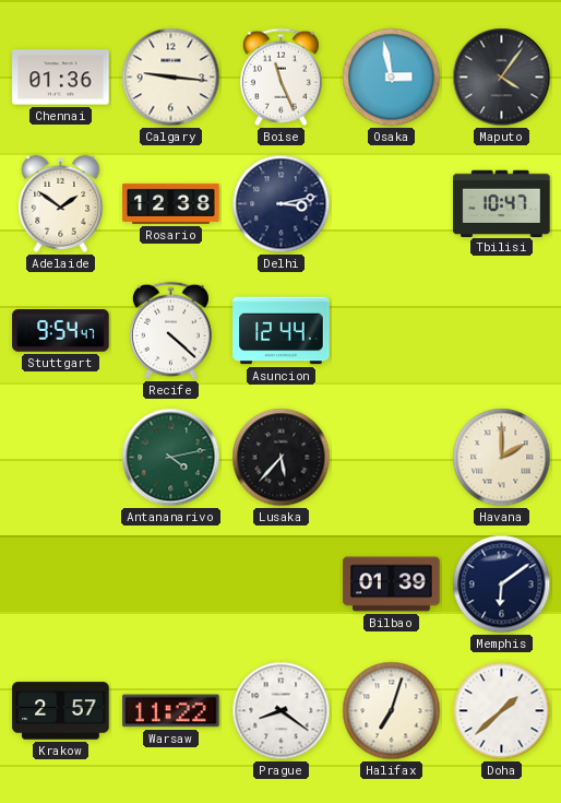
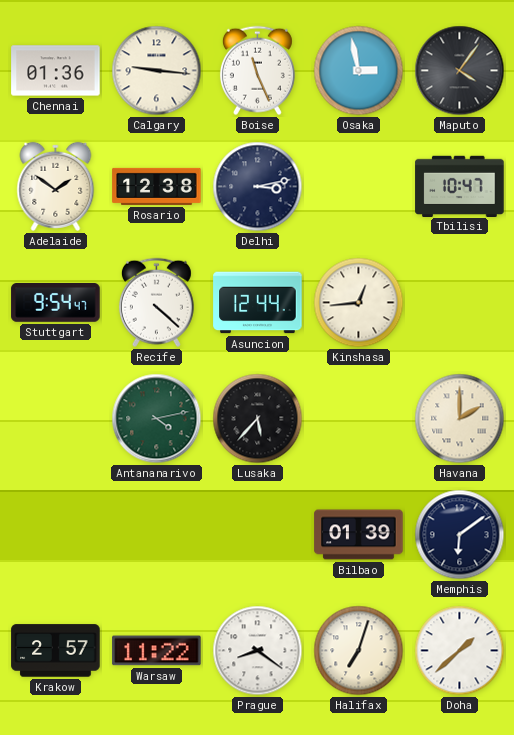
Kinshasa: none -> 12:44
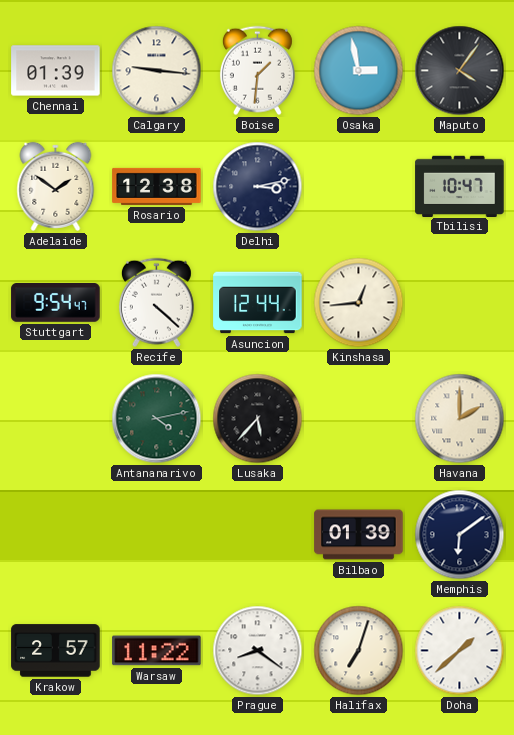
Chennai: 01:36 -> 01:39
Boise: 11:26 -> 1:31
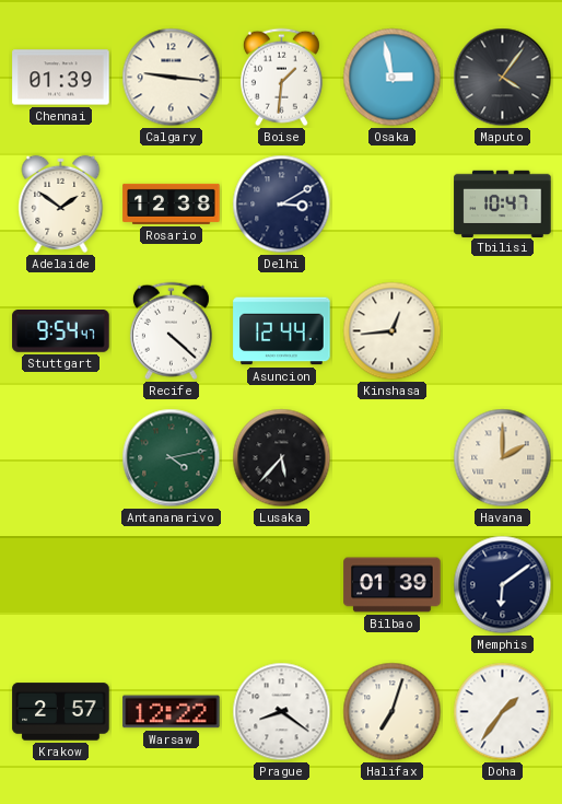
Delhi: 3:13 -> 3:10
Warsaw: 11:22 -> 12:22
Doha: 1:38 -> 1:36
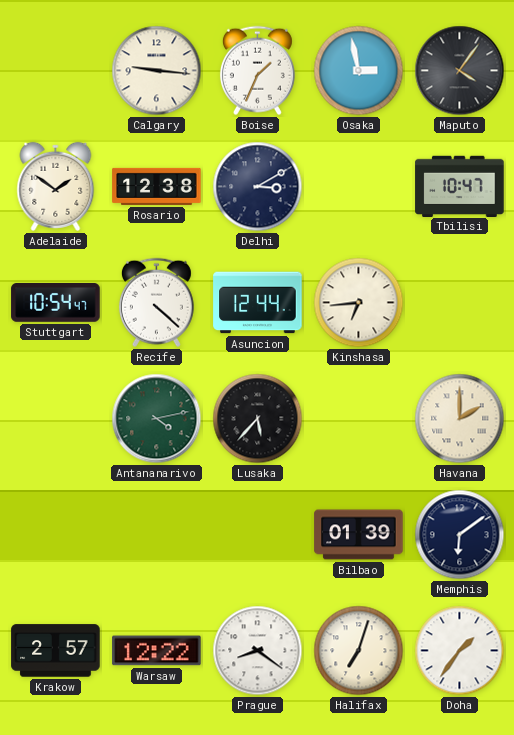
Chennai: 01:39 -> none
Boise: 1:31 -> 1:34
Stuttgart: 9:54 -> 10:54
Kinshasa: 12:44 -> 6:44
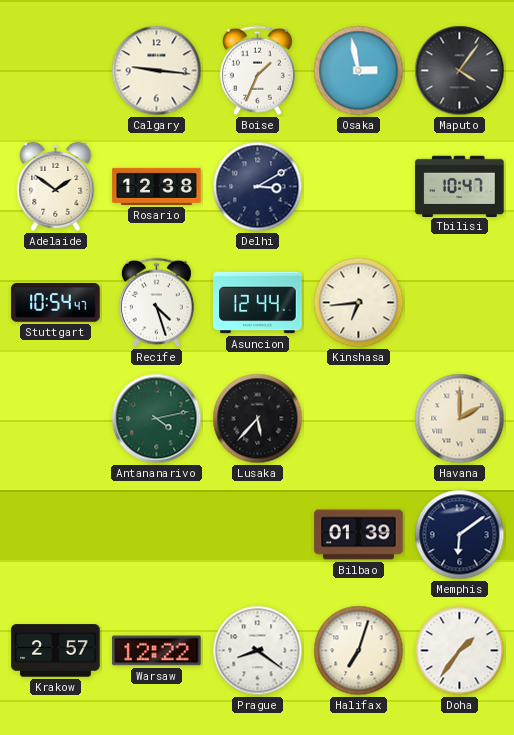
Recife: 4:22 -> 4:27
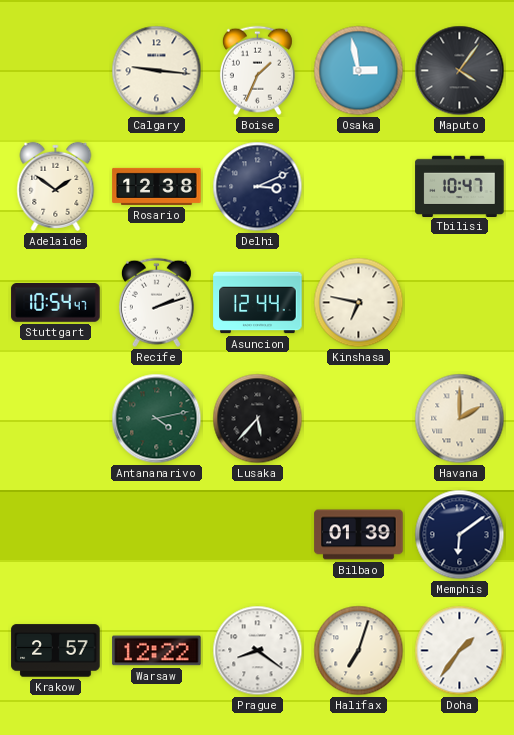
Delhi: 3:10 -> 3:11
Recife: 4:27 -> 2:12
Kinshasa: 6:44 -> 6:47
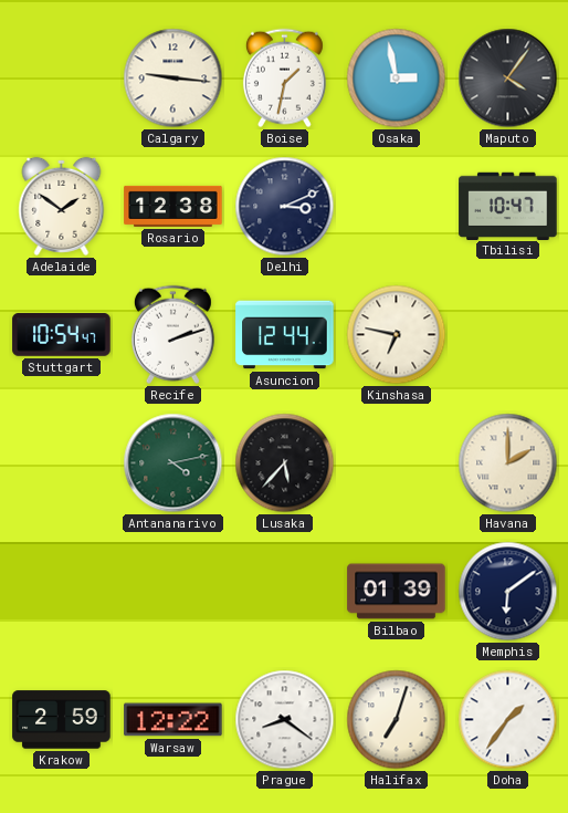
Boise: 1:34 -> 1:32
Krakow: 2:57 -> 2:59
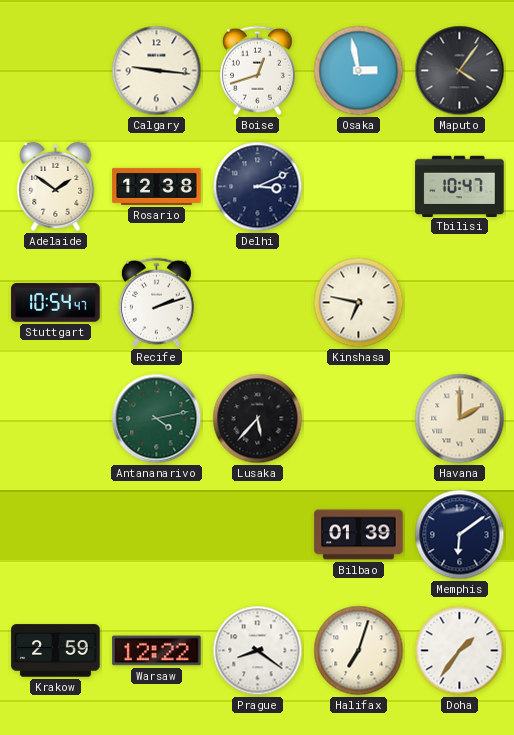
Boise: 1:32 -> 12:42
Asuncion: 12:44 -> none
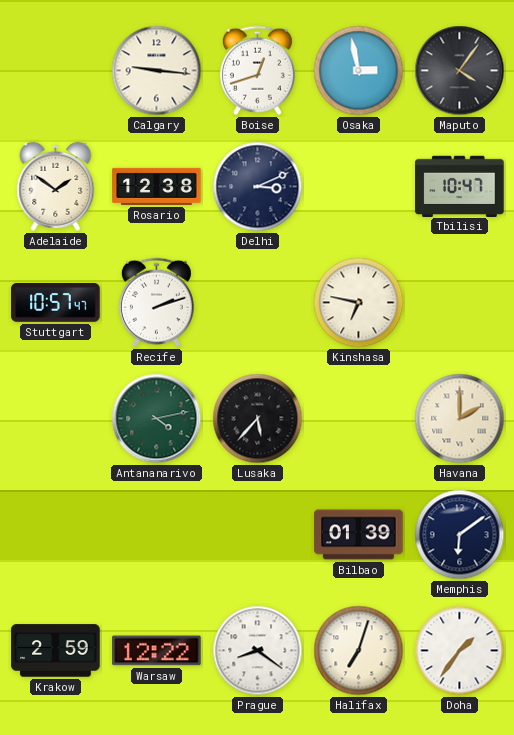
Stuttgart: 10:54 -> 10:57
